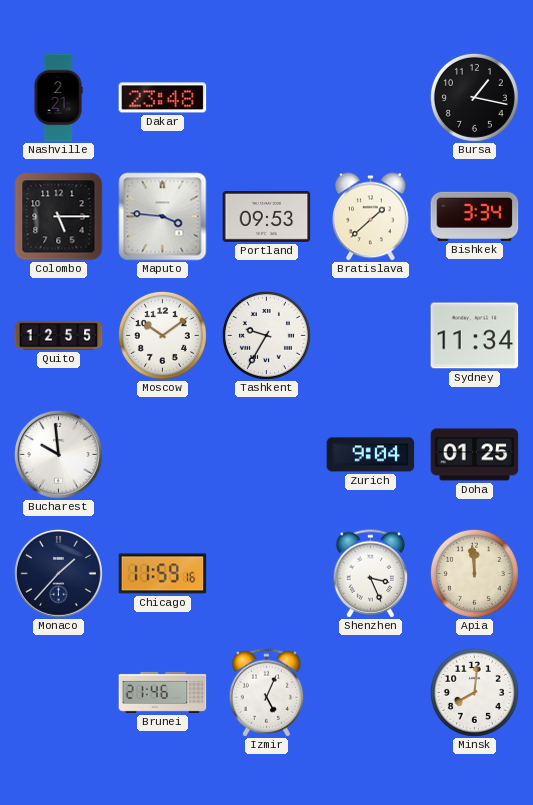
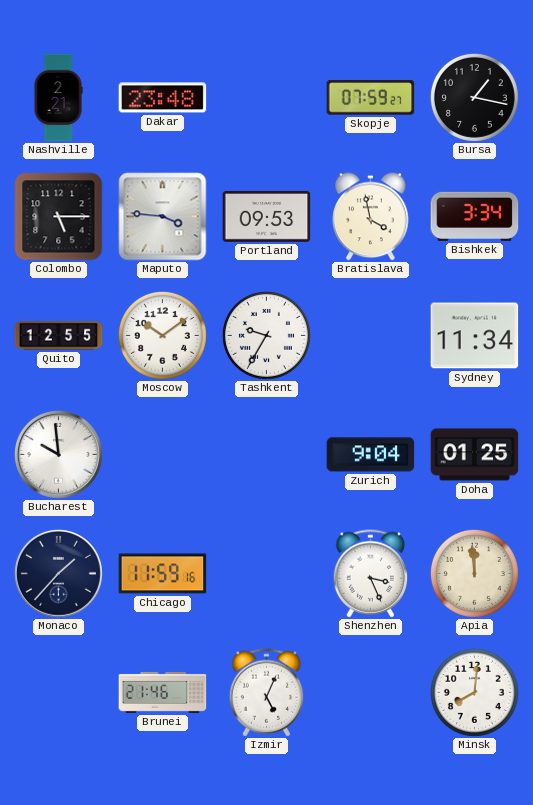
Skopje: none -> 07:59
Bratislava: 1:38 -> 3:58
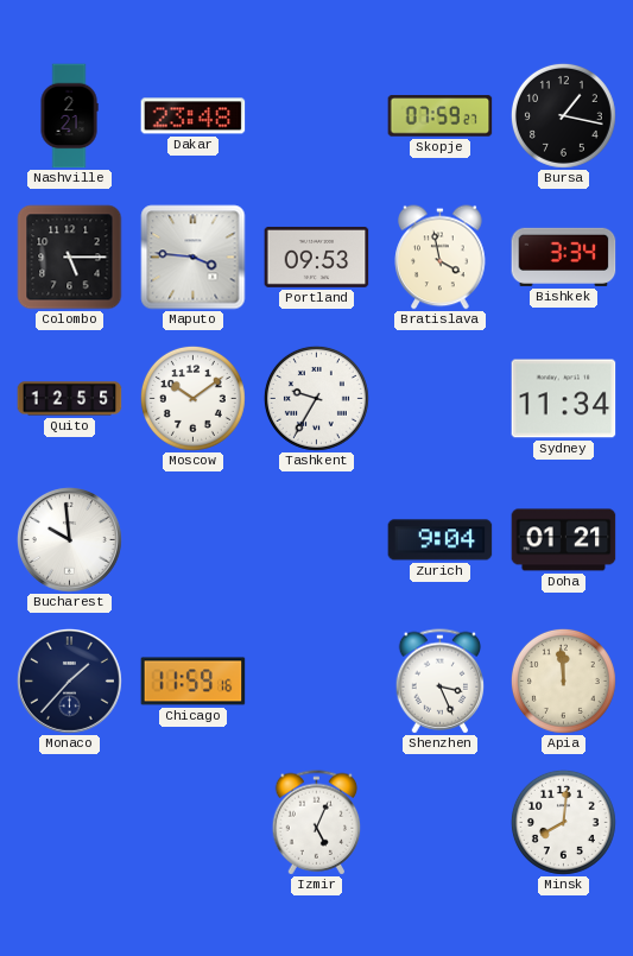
Doha: 01:25 -> 01:21
Brunei: 21:46 -> none
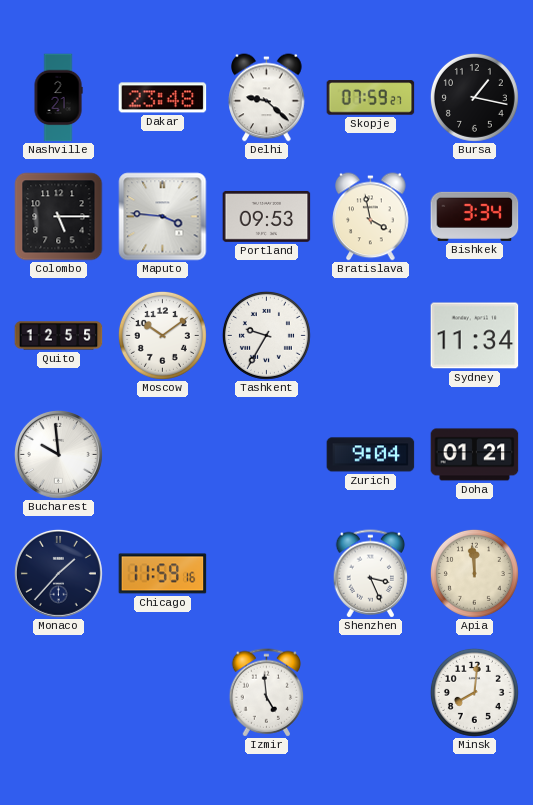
Delhi: none -> 9:22
Izmir: 5:04 -> 4:59
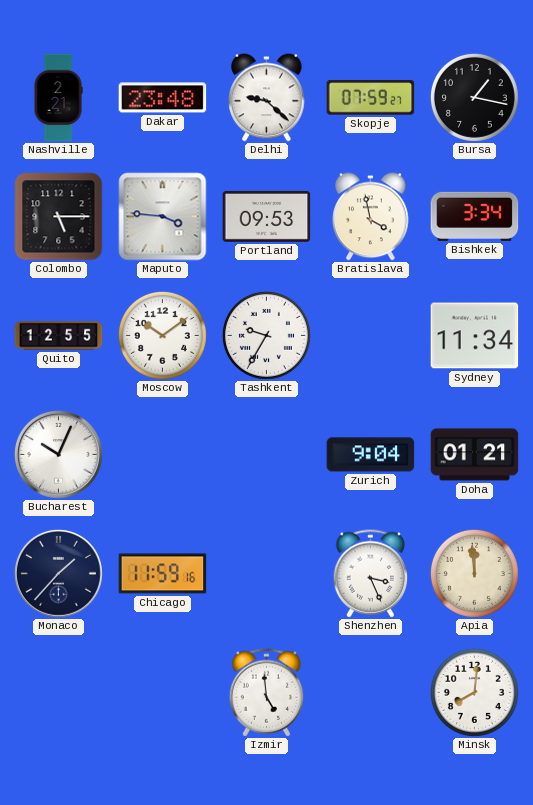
Bucharest: 9:59 -> 10:04
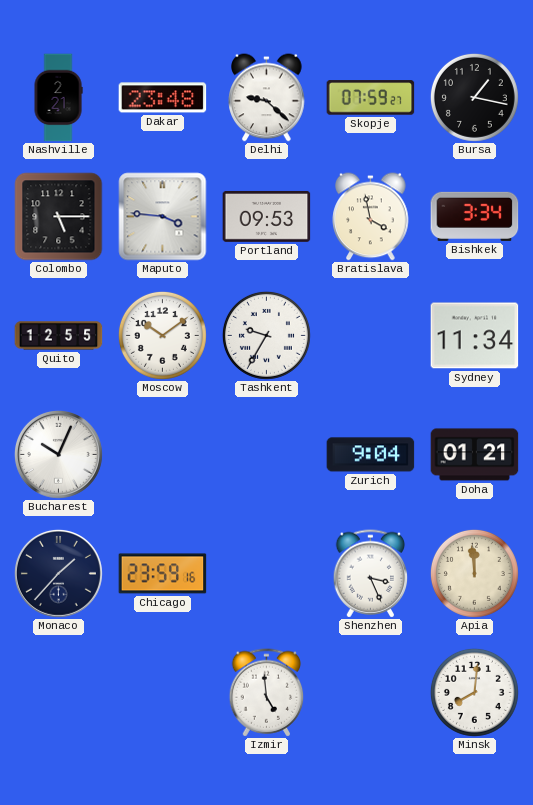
Chicago: 11:59 -> 23:59
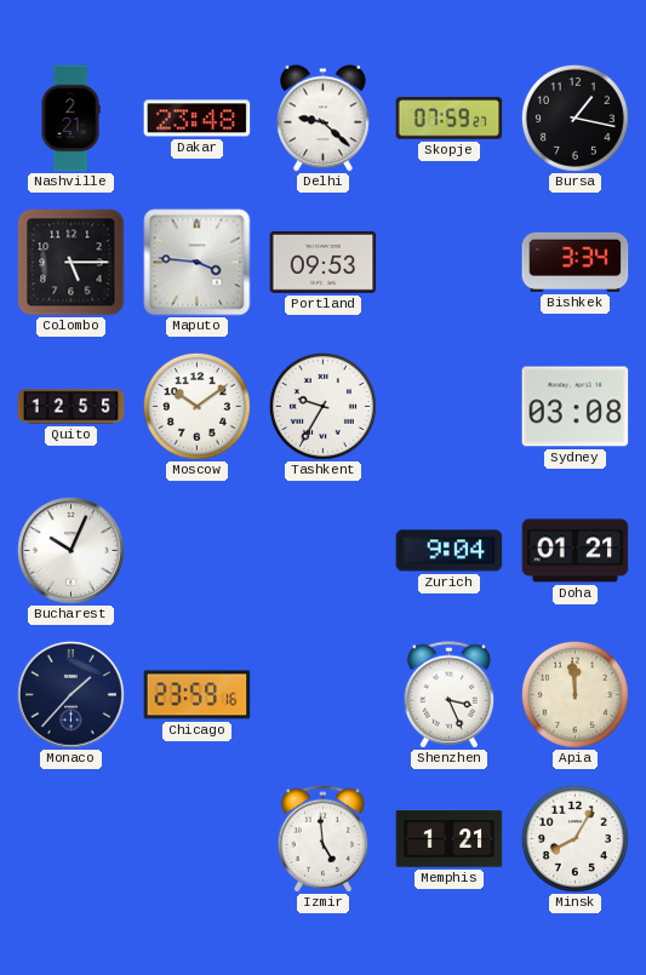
Bratislava: 3:58 -> none
Sydney: 11:34 -> 03:08
Memphis: none -> 1:21
Minsk: 8:01 -> 8:05
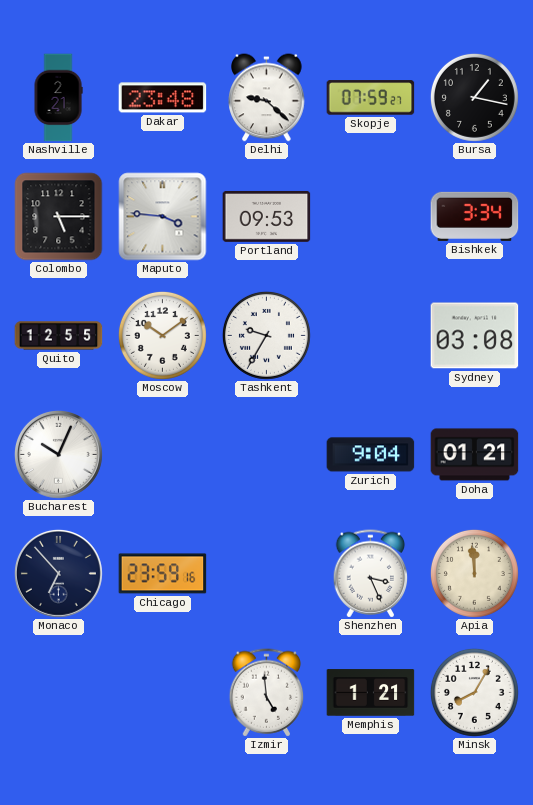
Monaco: 1:37 -> 6:53
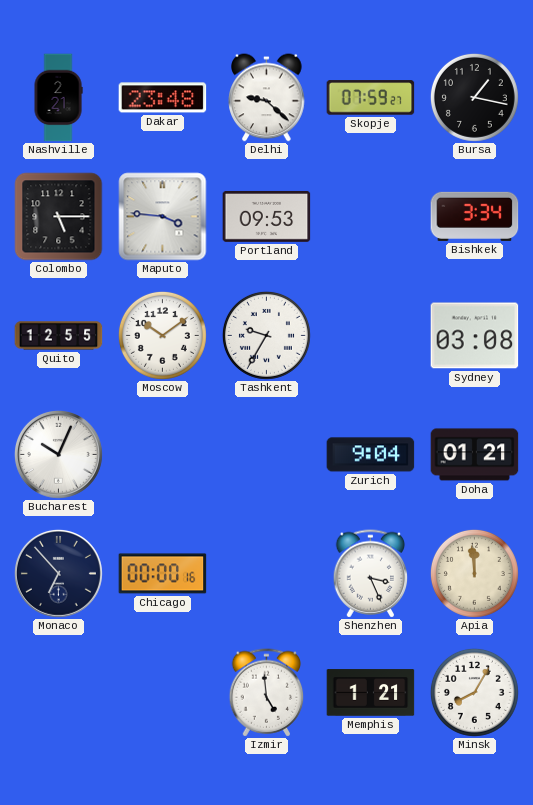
Chicago: 23:59 -> 00:00
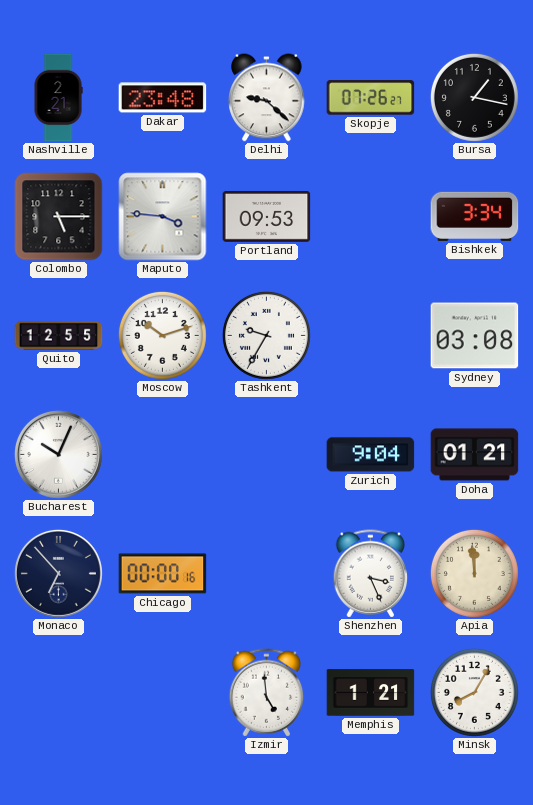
Skopje: 07:59 -> 07:26
Moscow: 10:09 -> 10:12
